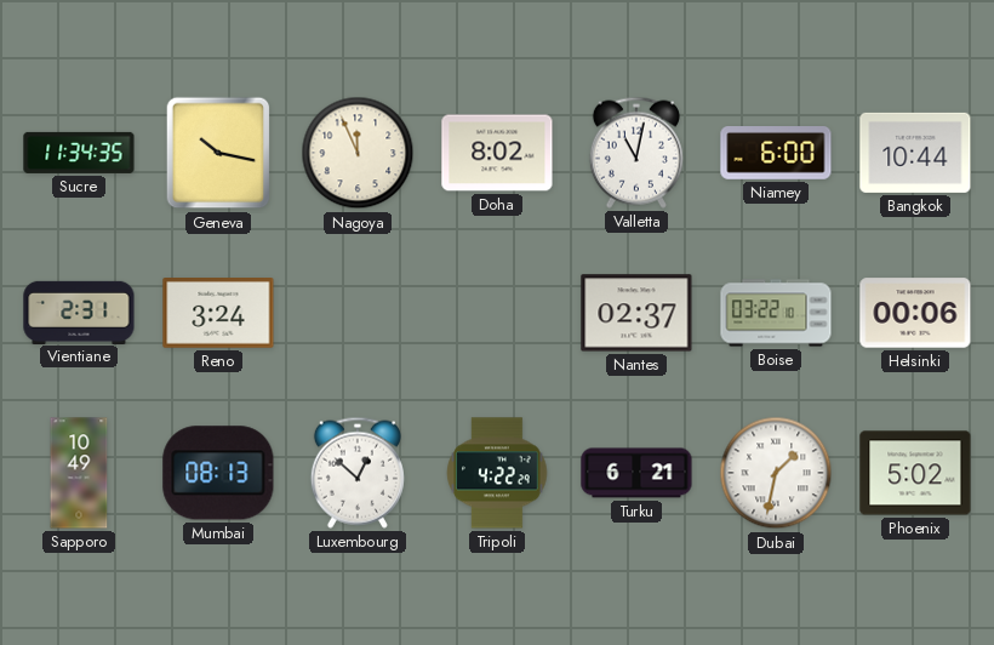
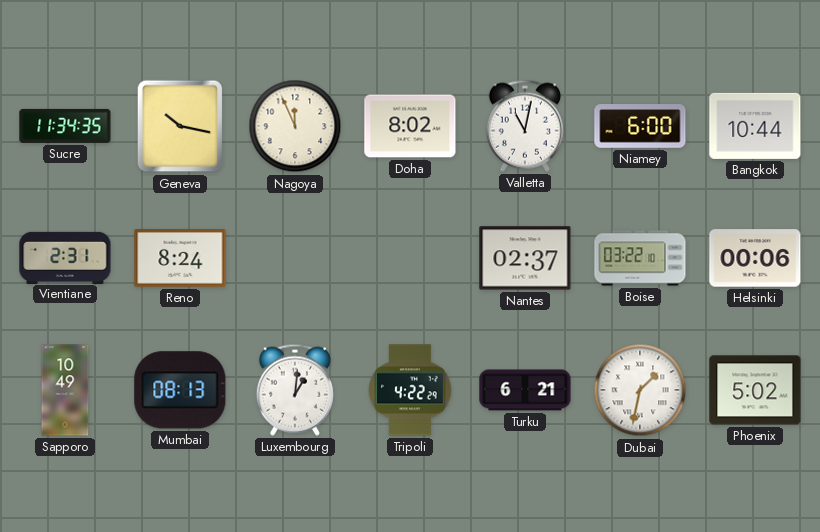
Reno: 3:24 -> 8:24
Luxembourg: 12:52 -> 1:01
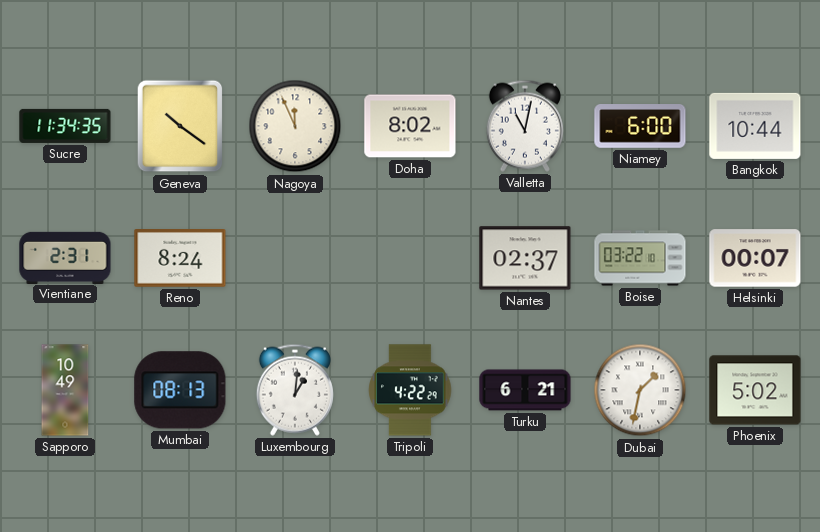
Geneva: 10:17 -> 10:21
Helsinki: 00:06 -> 00:07
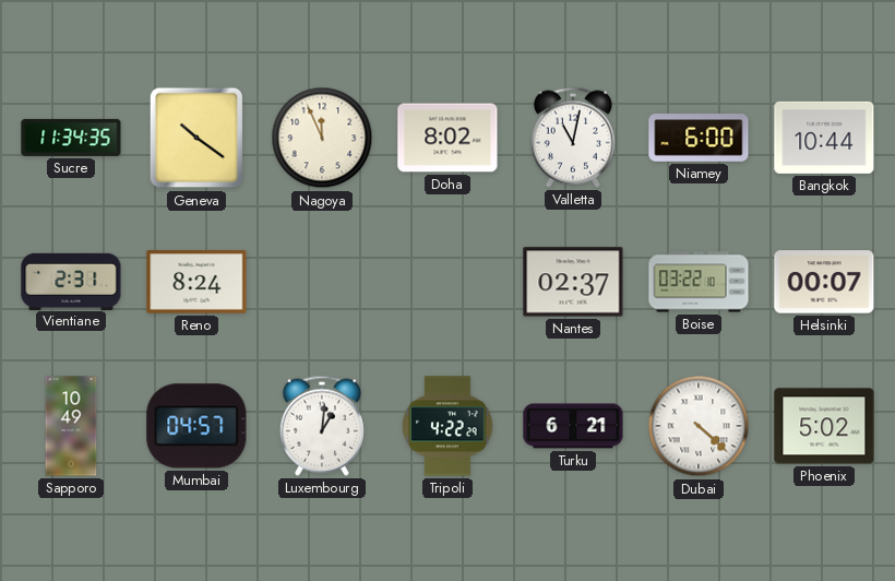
Mumbai: 08:13 -> 04:57
Dubai: 1:32 -> 4:22
